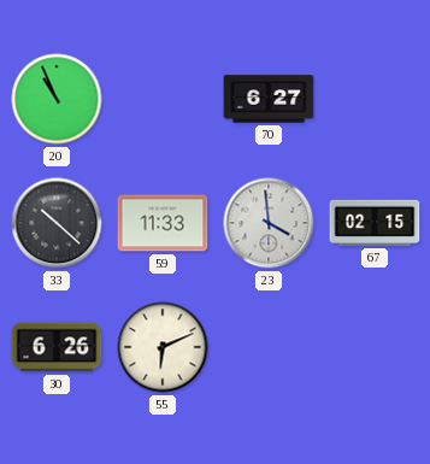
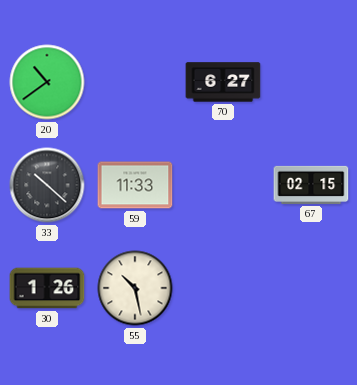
20: 10:56 -> 10:39
23: 3:59 -> none
30: 6:26 -> 1:26
55: 6:11 -> 10:28
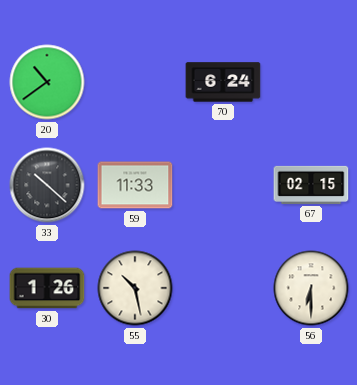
70: 6:27 -> 6:24
56: none -> 6:30
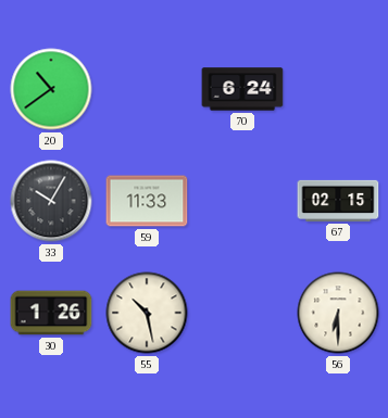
33: 10:22 -> 10:05
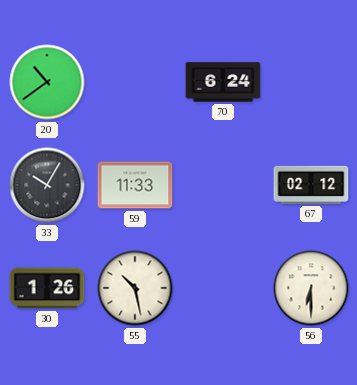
67: 02:15 -> 02:12
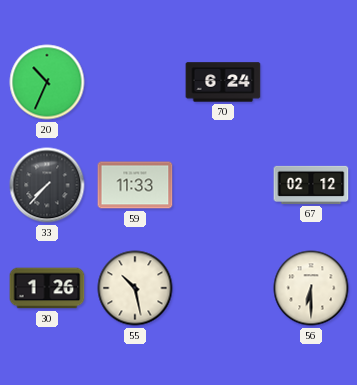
20: 10:39 -> 10:34
33: 10:05 -> 7:37
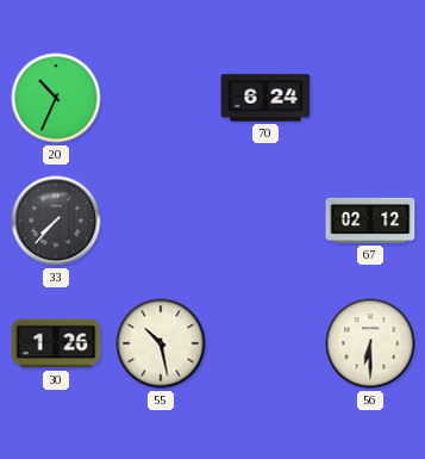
59: 11:33 -> none
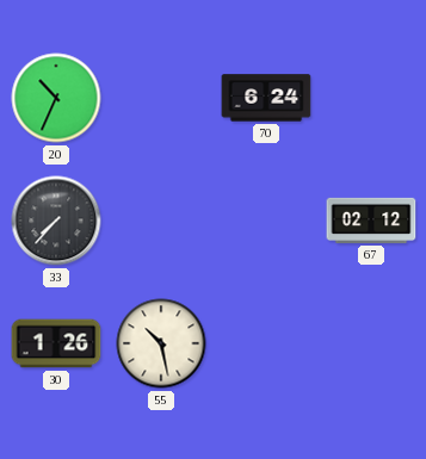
56: 6:30 -> none
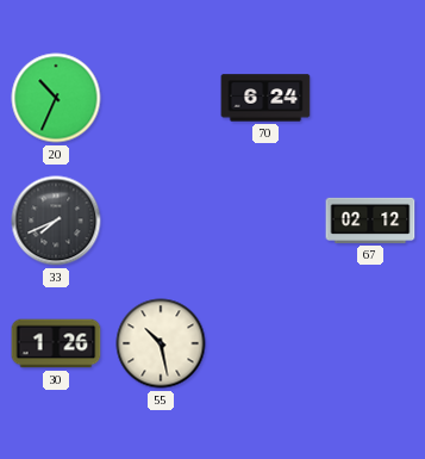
33: 7:37 -> 7:41
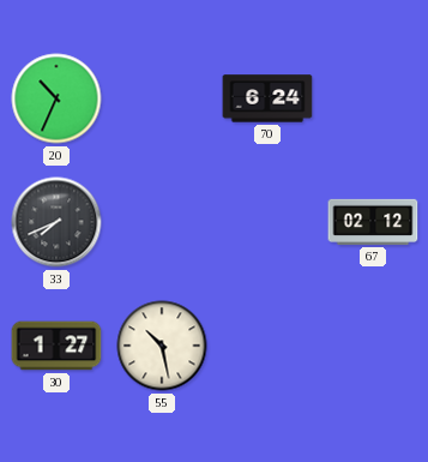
30: 1:26 -> 1:27
